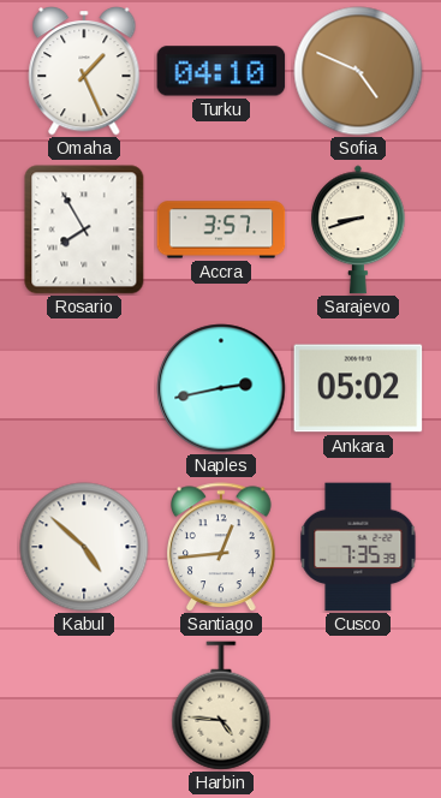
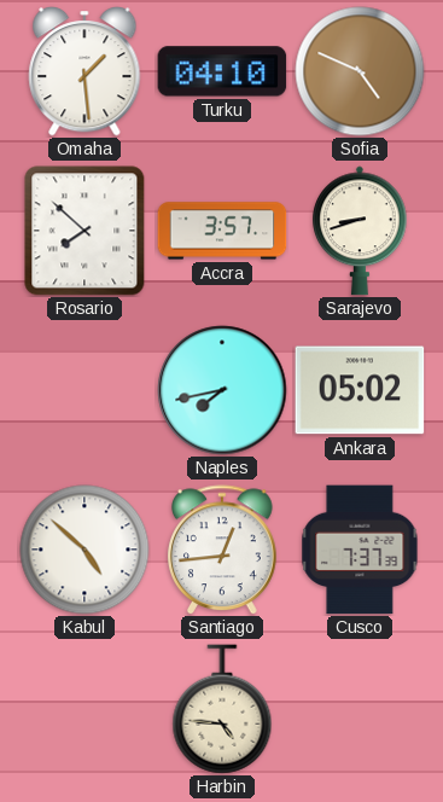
Omaha: 1:26 -> 1:29
Rosario: 7:55 -> 7:52
Naples: 2:43 -> 7:43
Cusco: 7:35 -> 7:37
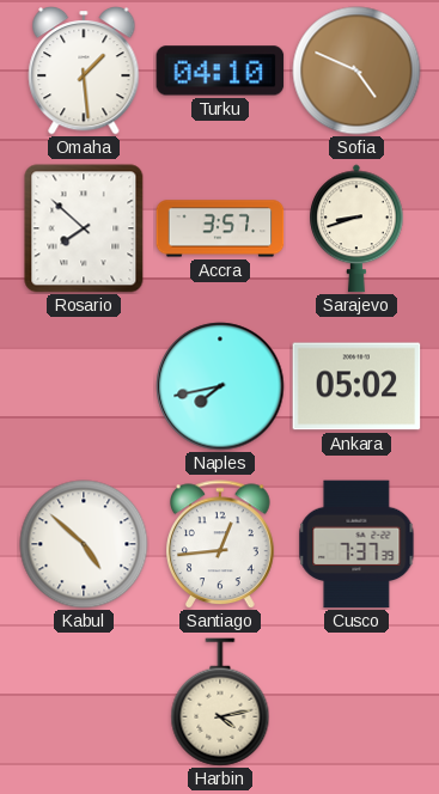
Harbin: 4:46 -> 4:13
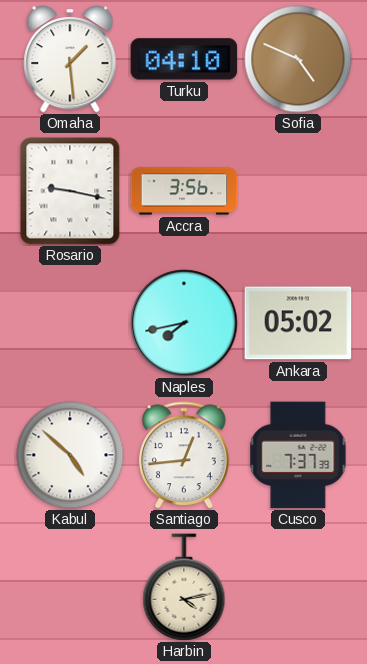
Rosario: 7:52 -> 9:17
Accra: 3:57 -> 3:56
Sarajevo: 8:42 -> none
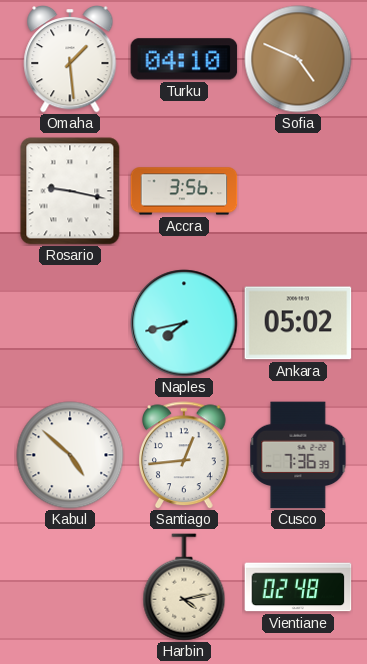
Cusco: 7:37 -> 7:36
Vientiane: none -> 02:48
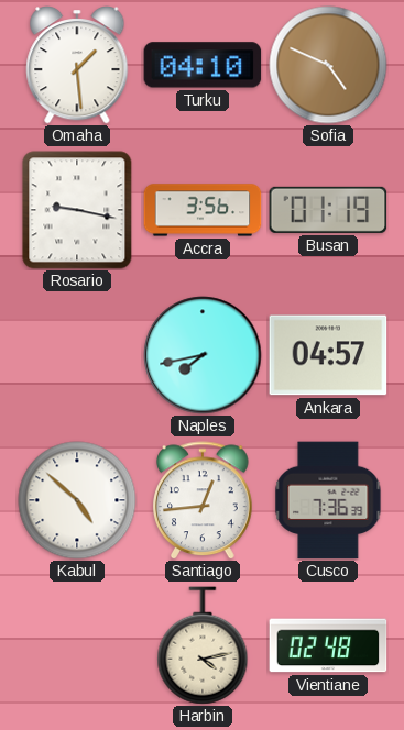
Busan: none -> 01:19
Ankara: 05:02 -> 04:57
